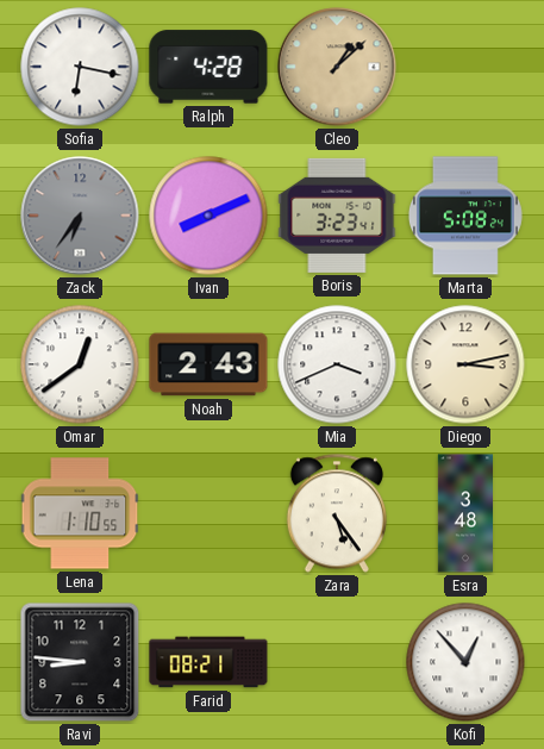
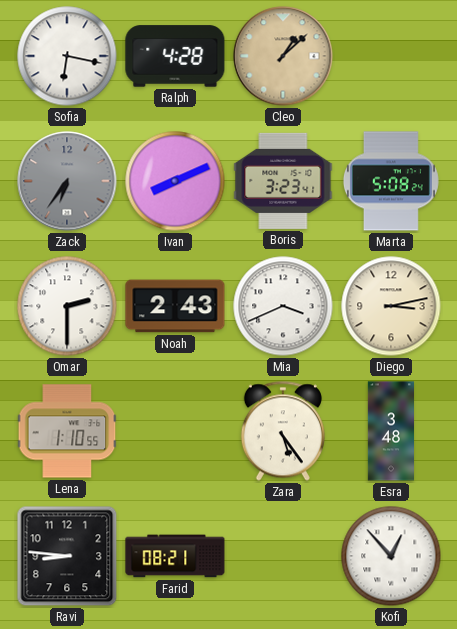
Omar: 12:39 -> 2:30
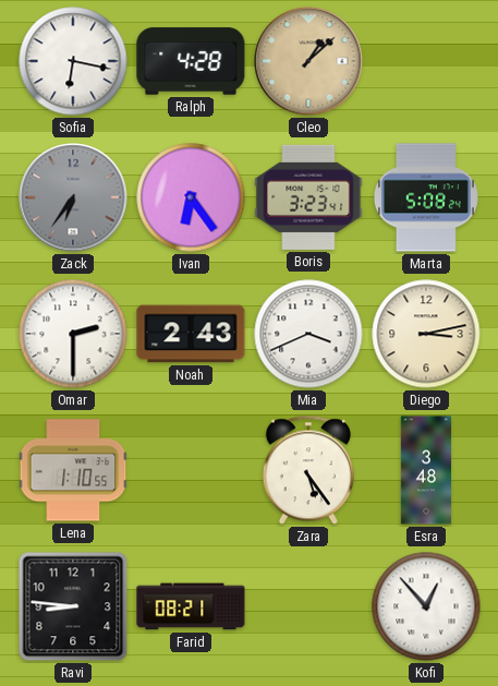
Ivan: 8:11 -> 6:24
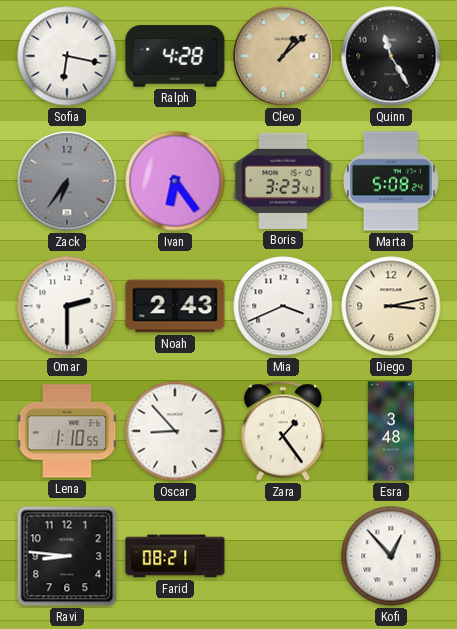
Quinn: none -> 11:25
Oscar: none -> 8:53
Zara: 5:24 -> 1:24
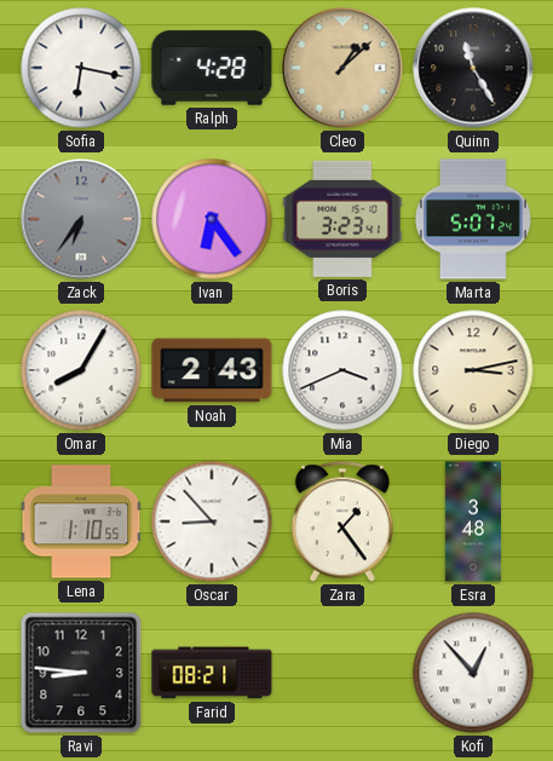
Marta: 5:08 -> 5:07
Omar: 2:30 -> 8:05
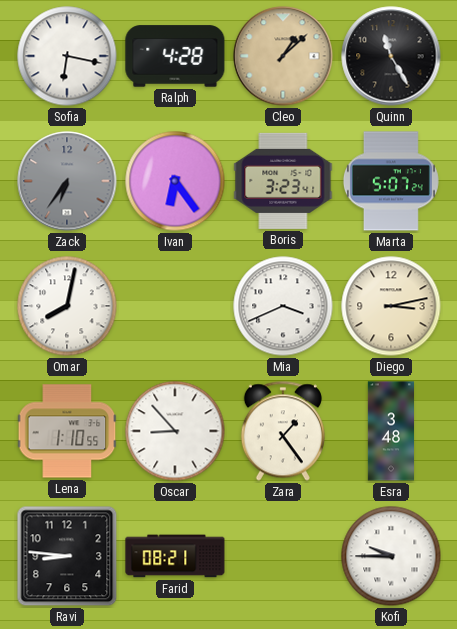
Omar: 8:05 -> 8:02
Noah: 2:43 -> none
Kofi: 12:53 -> 9:45
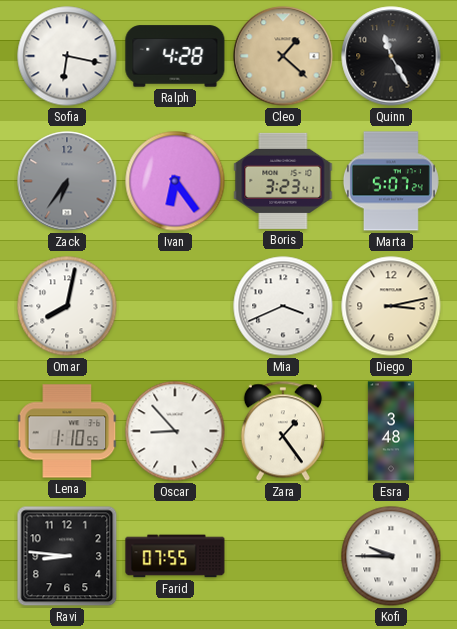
Cleo: 1:08 -> 1:22
Farid: 08:21 -> 07:55
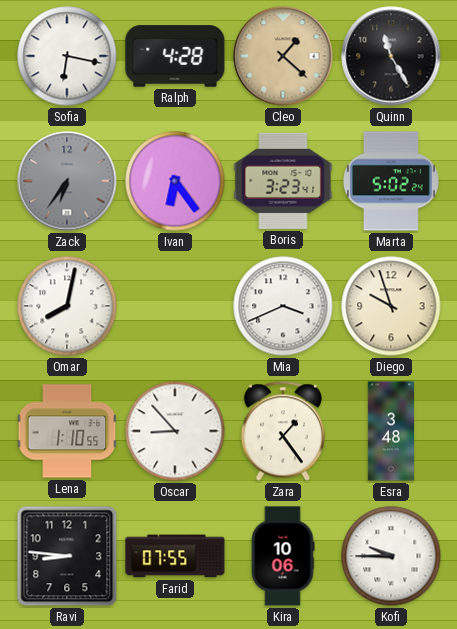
Marta: 5:07 -> 5:02
Diego: 3:13 -> 9:57
Kira: none -> 10:06
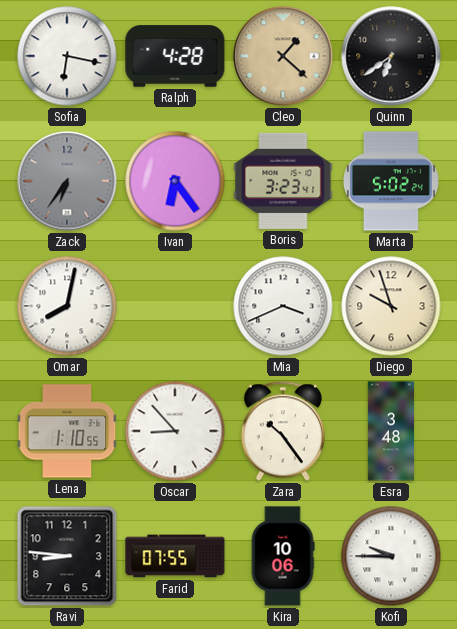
Quinn: 11:25 -> 6:39
Zara: 1:24 -> 10:24
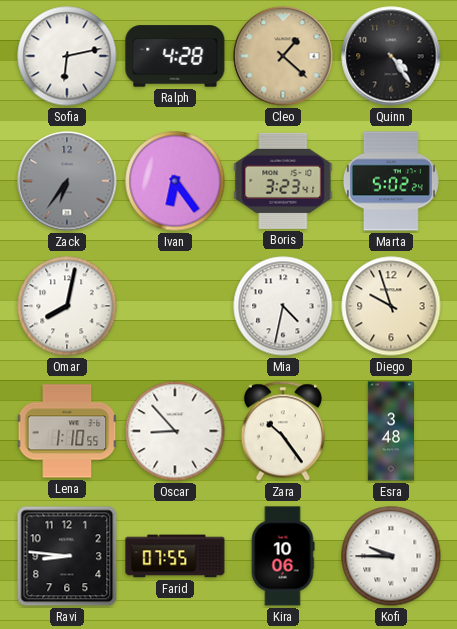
Sofia: 6:17 -> 6:13
Quinn: 6:39 -> 4:24
Mia: 3:41 -> 4:32
